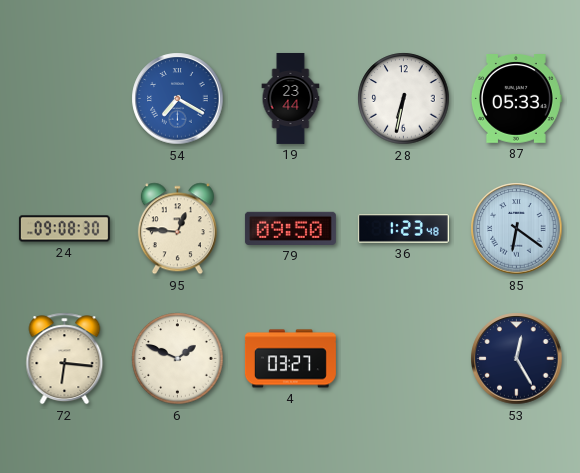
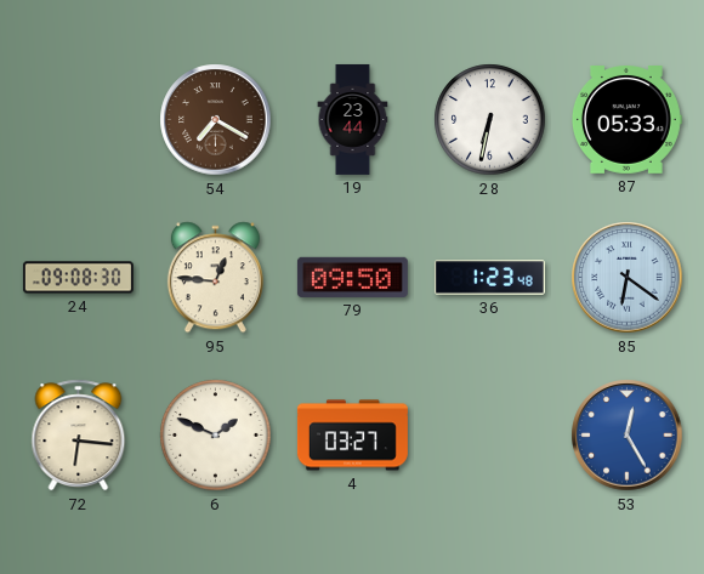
54 dial: blue -> brown
53 dial: navy -> blue
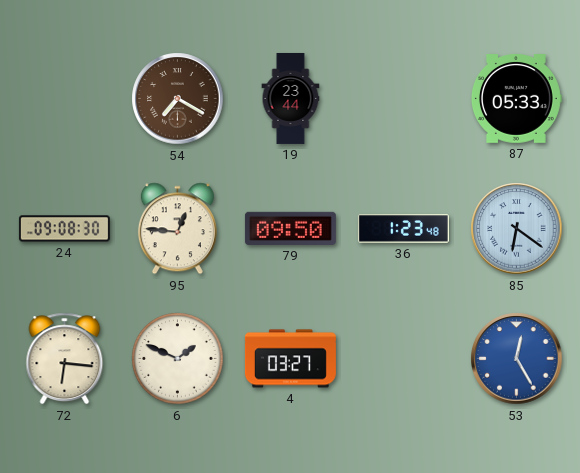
28: 6:32 -> none
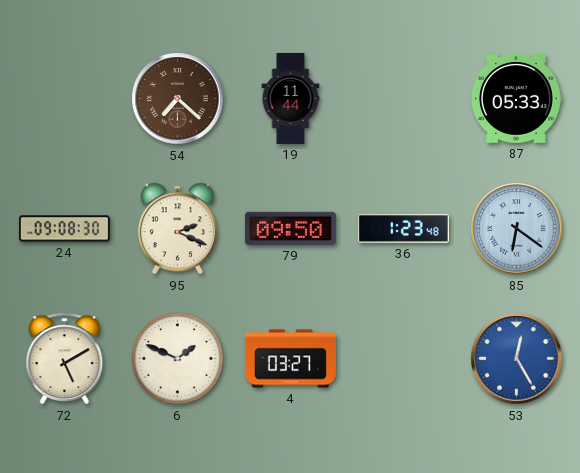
54: 7:20 -> 7:22
19: 23:44 -> 11:44
95: 12:46 -> 2:19
72: 6:16 -> 5:10
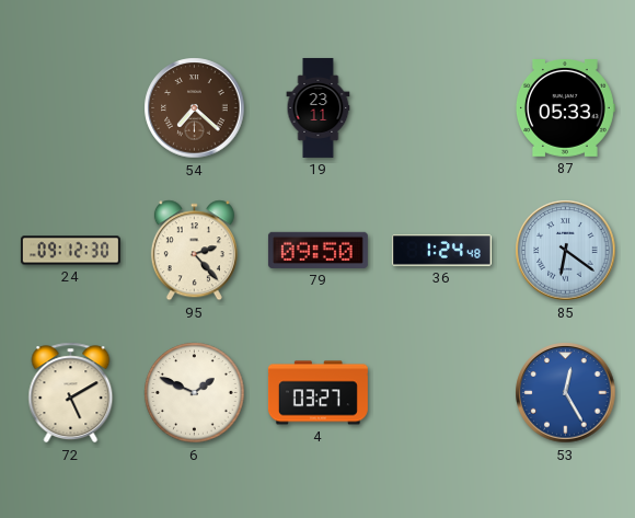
19: 11:44 -> 23:11
24: 09:08 -> 09:12
95: 2:19 -> 2:23
36: 1:23 -> 1:24
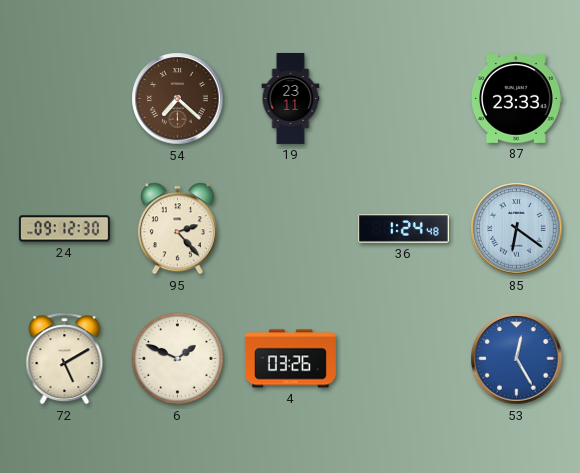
87: 05:33 -> 23:33
79: 09:50 -> none
4: 03:27 -> 03:26
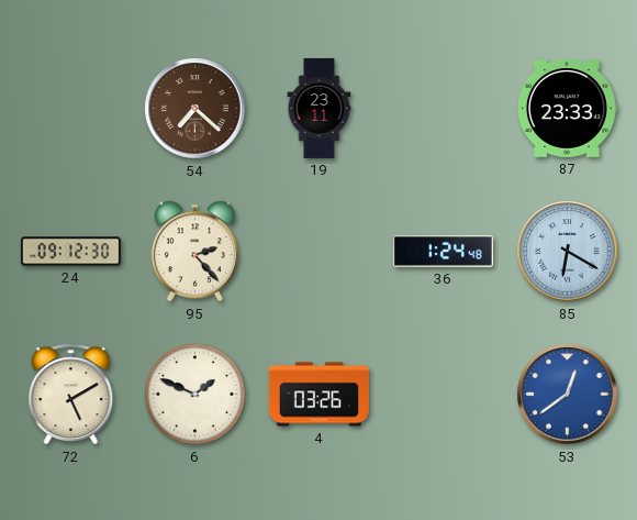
85: 6:21 -> 6:20
53: 12:25 -> 12:39
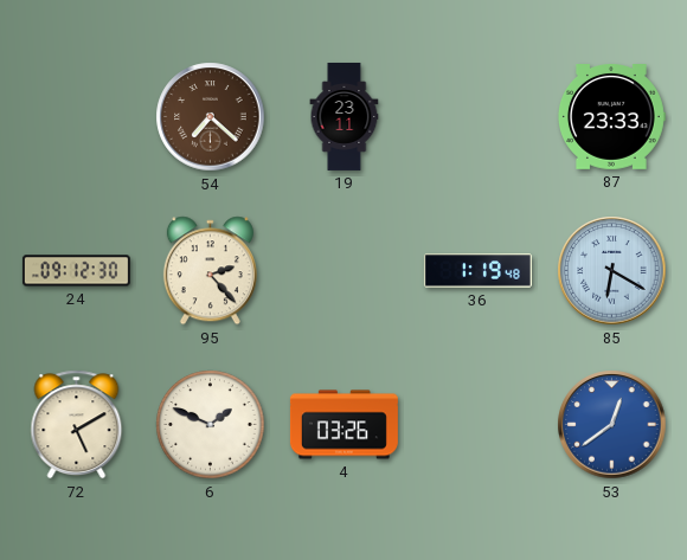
36: 1:24 -> 1:19
